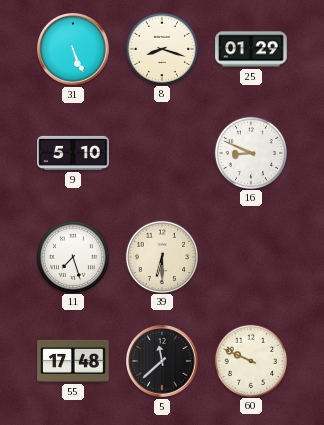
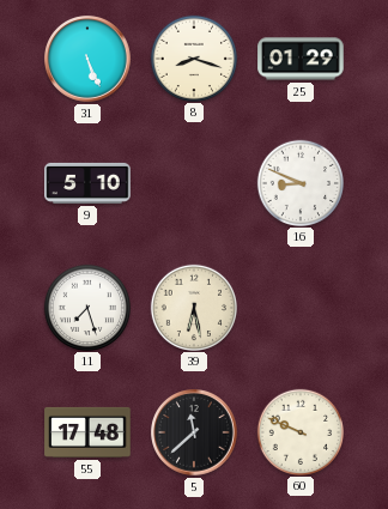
39: 6:30 -> 6:28
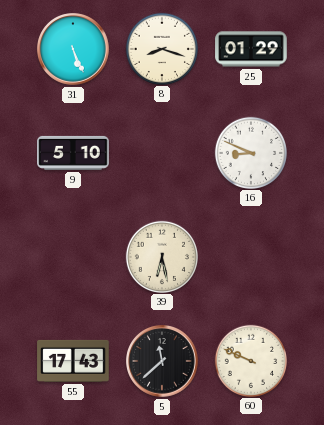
11: 7:27 -> none
55: 17:48 -> 17:43
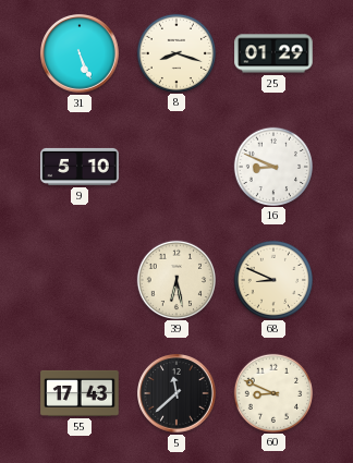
68: none -> 8:49
60: 9:49 -> 8:49
